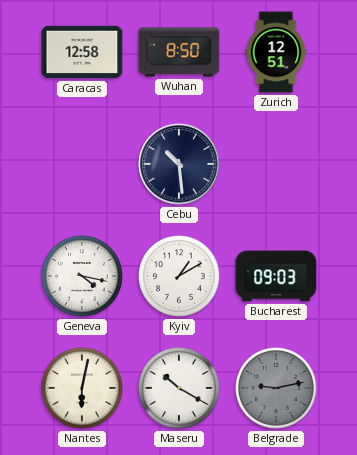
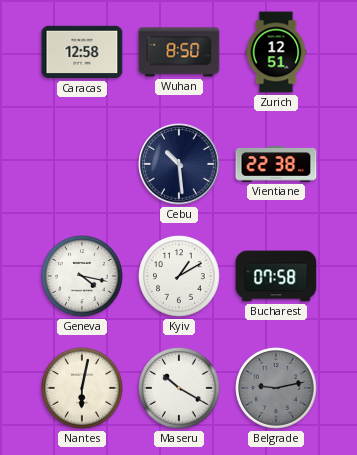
Vientiane: none -> 22:38
Bucharest: 09:03 -> 07:58
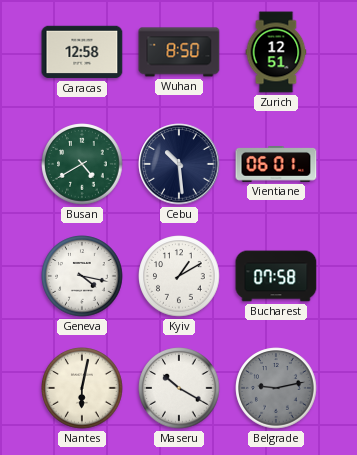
Busan: none -> 4:40
Vientiane: 22:38 -> 06:01
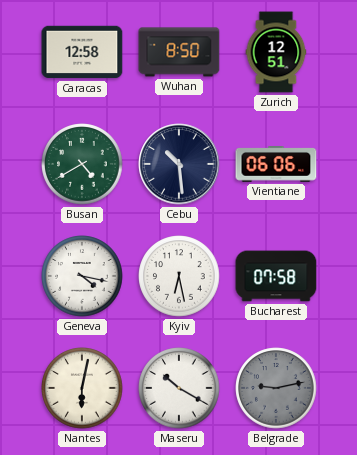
Vientiane: 06:01 -> 06:06
Kyiv: 1:10 -> 6:28
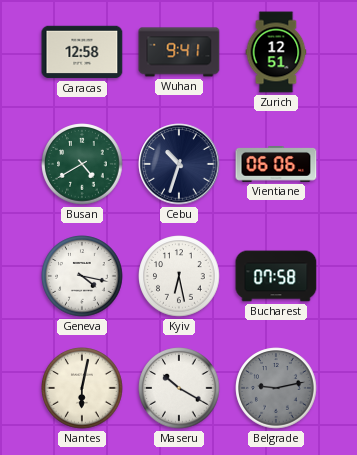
Wuhan: 8:50 -> 9:41
Cebu: 10:29 -> 10:33
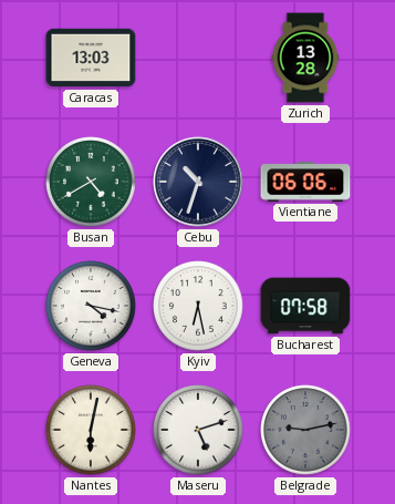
Caracas: 12:58 -> 13:03
Wuhan: 9:41 -> none
Zurich: 12:51 -> 13:28
Maseru: 10:20 -> 5:12
